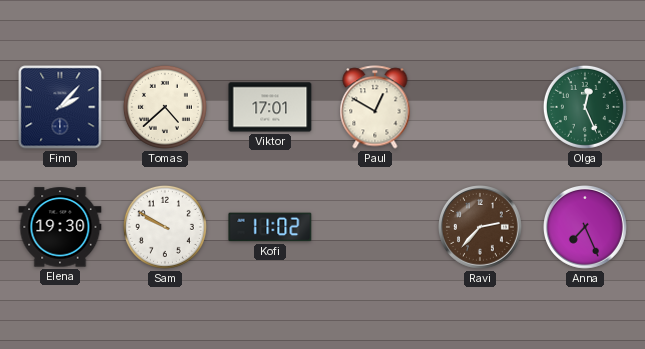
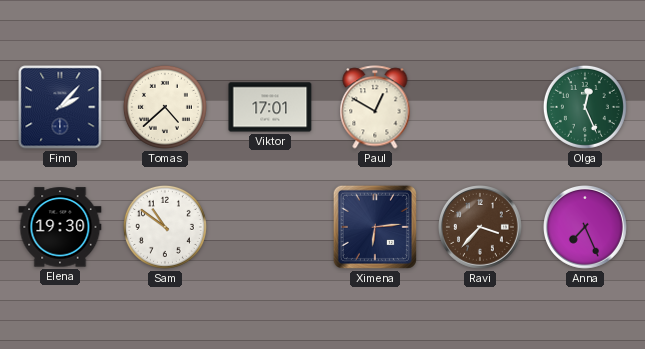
Sam: 9:50 -> 10:51
Kofi: 11:02 -> none
Ximena: none -> 6:14
Ravi: 2:37 -> 3:37
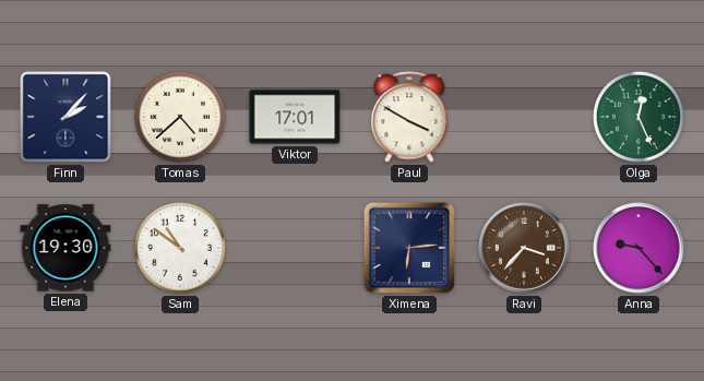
Paul: 12:50 -> 3:50
Anna: 7:26 -> 9:23
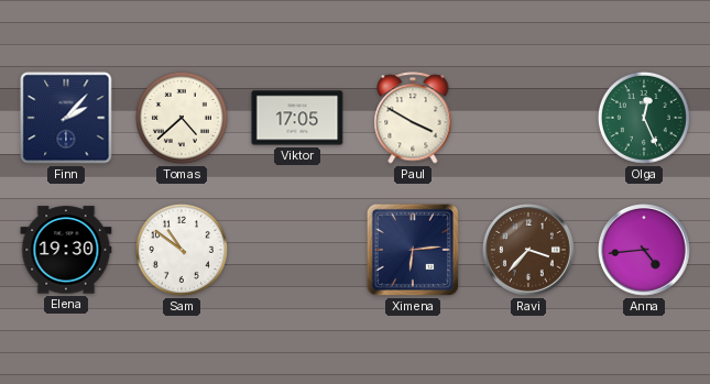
Viktor: 17:01 -> 17:05
Anna: 9:23 -> 4:44
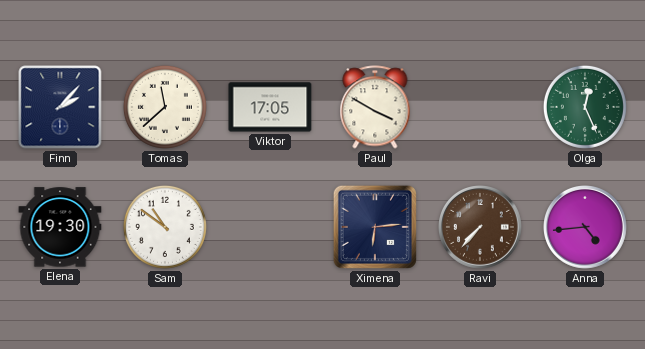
Tomas: 4:38 -> 11:38
Ravi: 3:37 -> 7:37
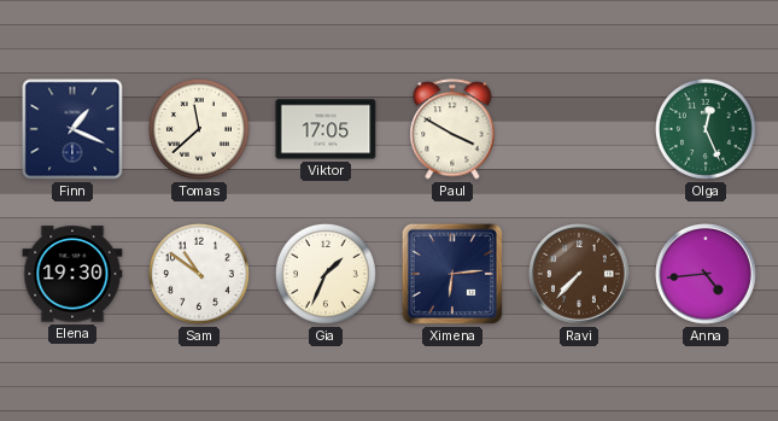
Finn: 2:07 -> 1:19
Gia: none -> 1:34
